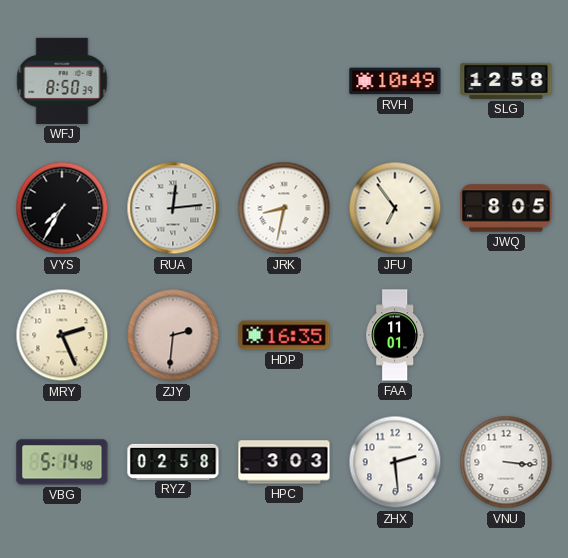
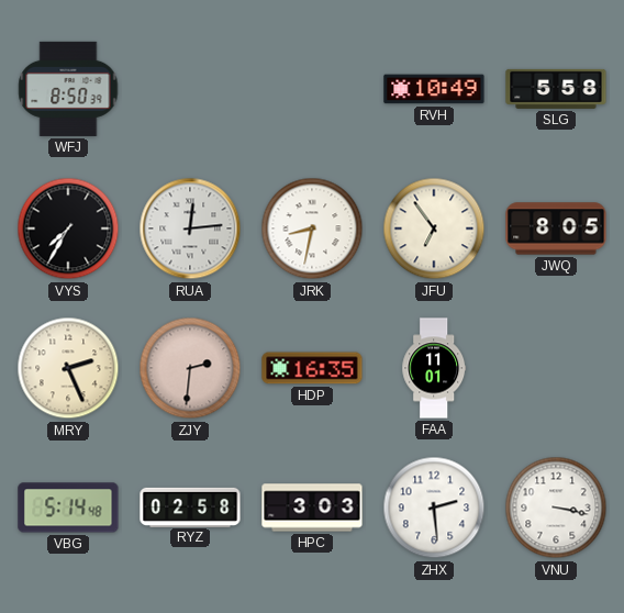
SLG: 12:58 -> 5:58
VNU: 3:16 -> 3:17
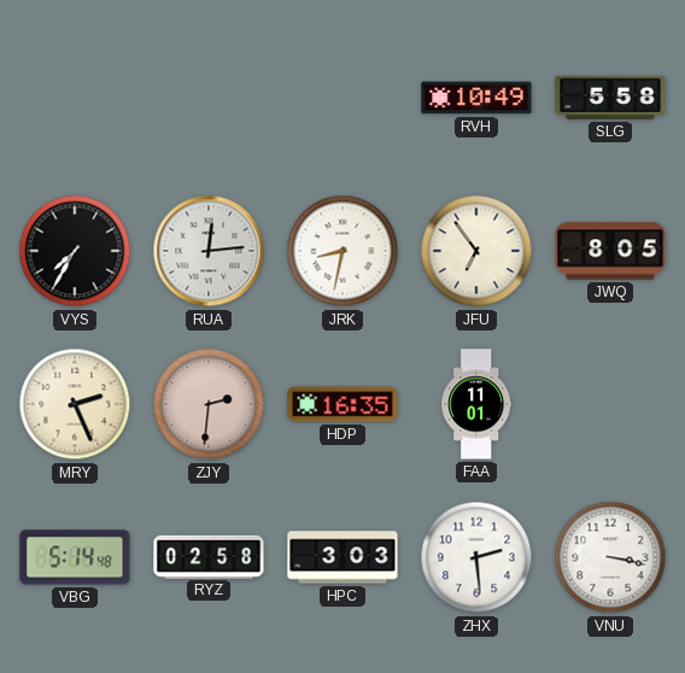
WFJ: 8:50 -> none
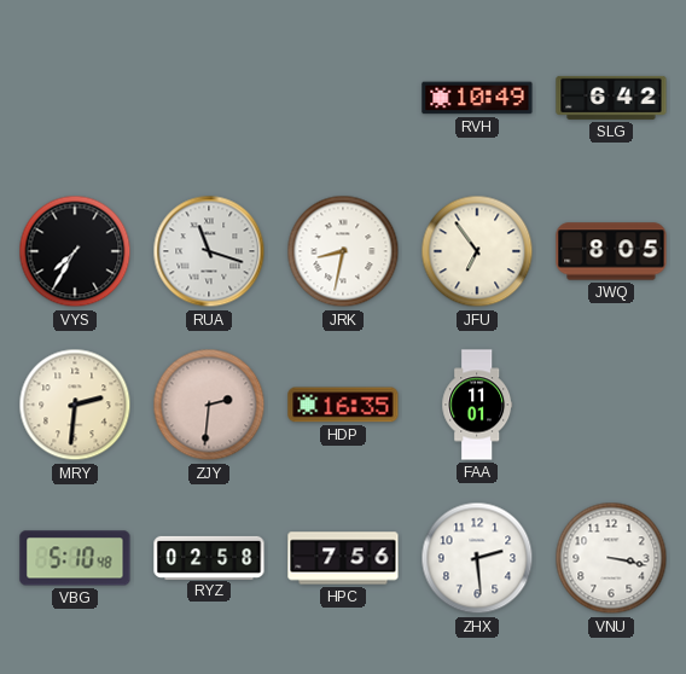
SLG: 5:58 -> 6:42
RUA: 12:14 -> 11:18
MRY: 2:26 -> 2:31
VBG: 5:14 -> 5:10
HPC: 3:03 -> 7:56
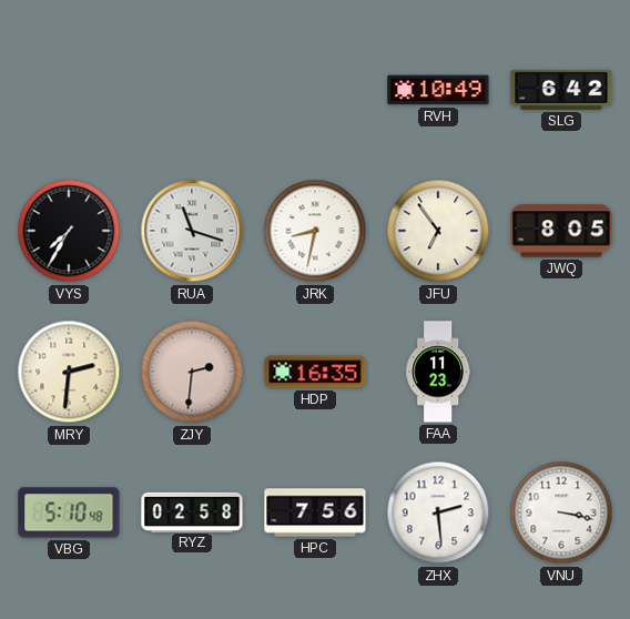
FAA: 11:01 -> 11:23
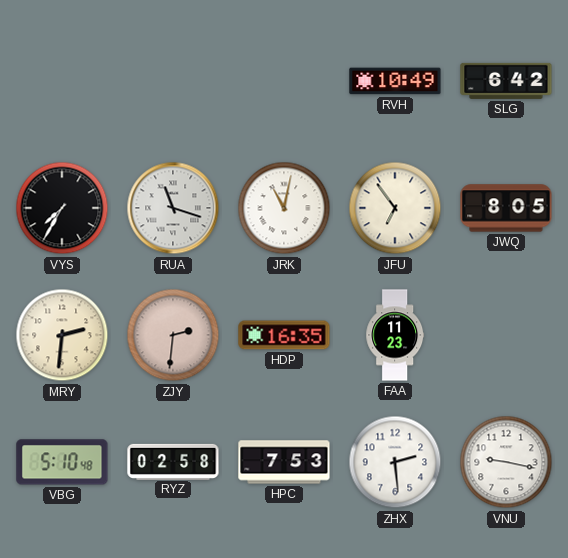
JRK: 8:32 -> 11:02
HPC: 7:56 -> 7:53
VNU: 3:17 -> 9:17
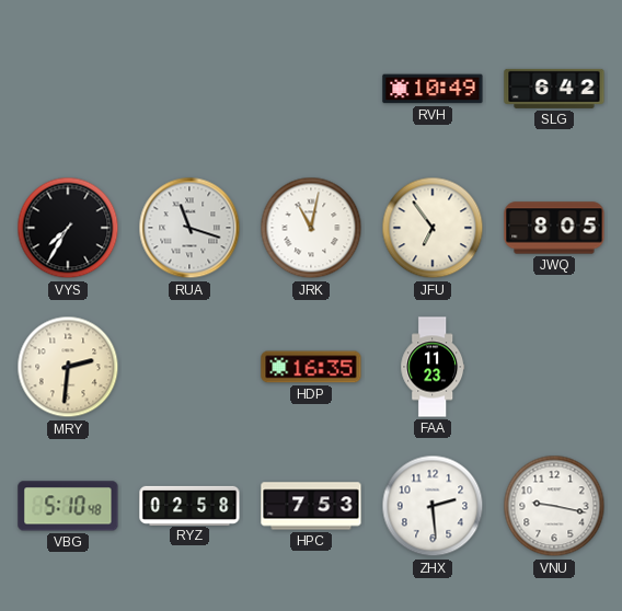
ZJY: 2:31 -> none
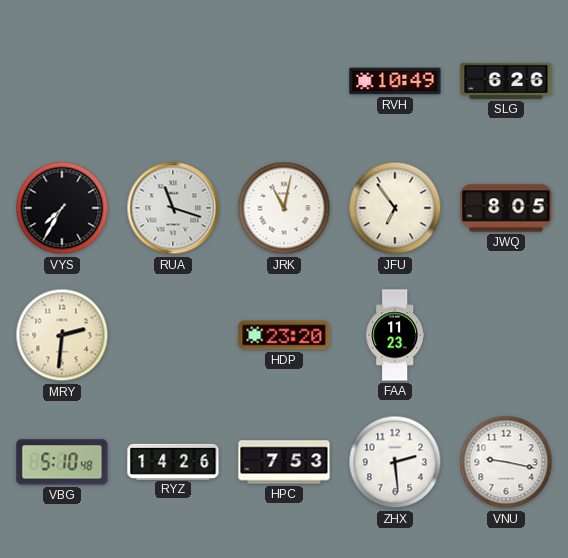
SLG: 6:42 -> 6:26
HDP: 16:35 -> 23:20
RYZ: 02:58 -> 14:26
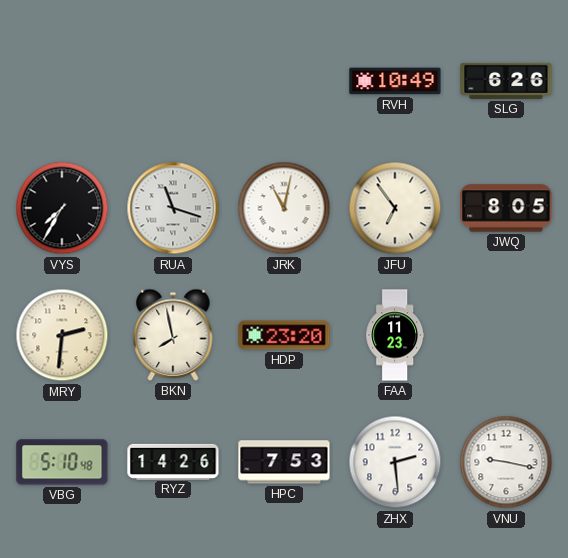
BKN: none -> 7:58
